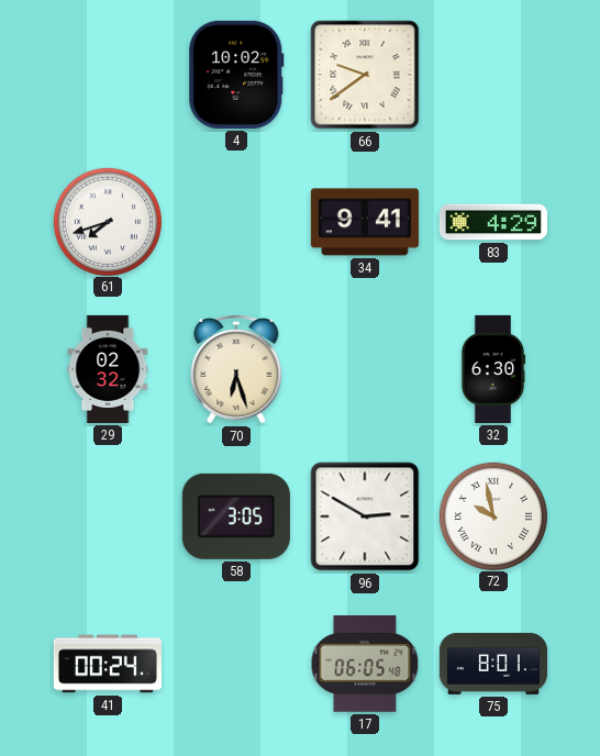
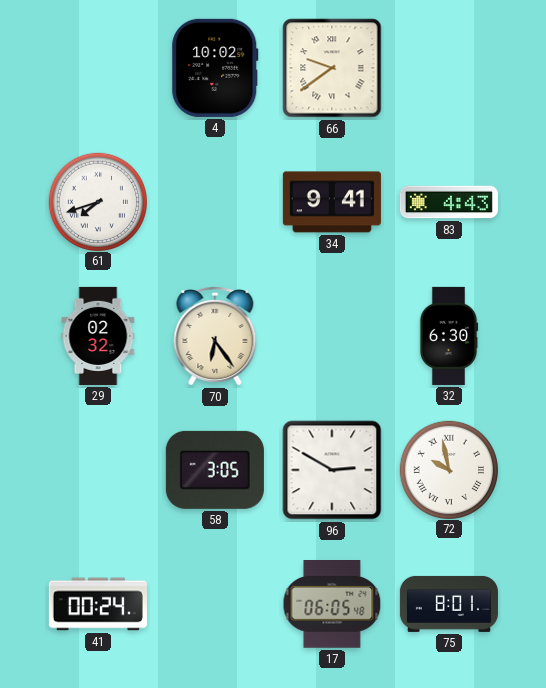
83: 4:29 -> 4:43
70: 6:27 -> 6:24
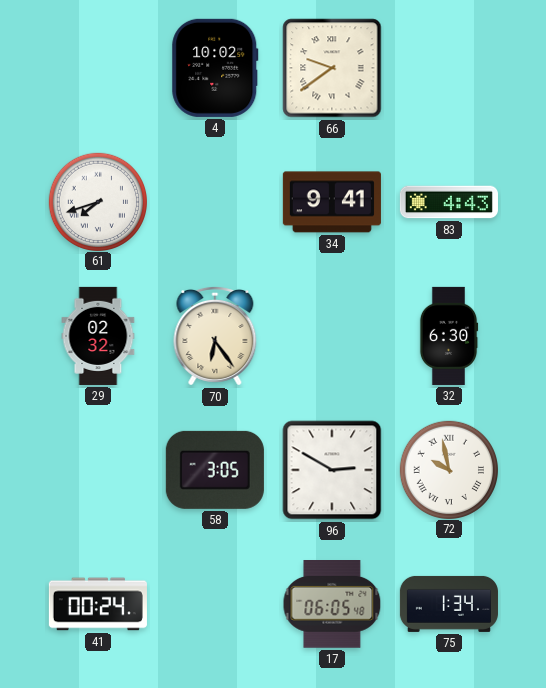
75: 8:01 -> 1:34
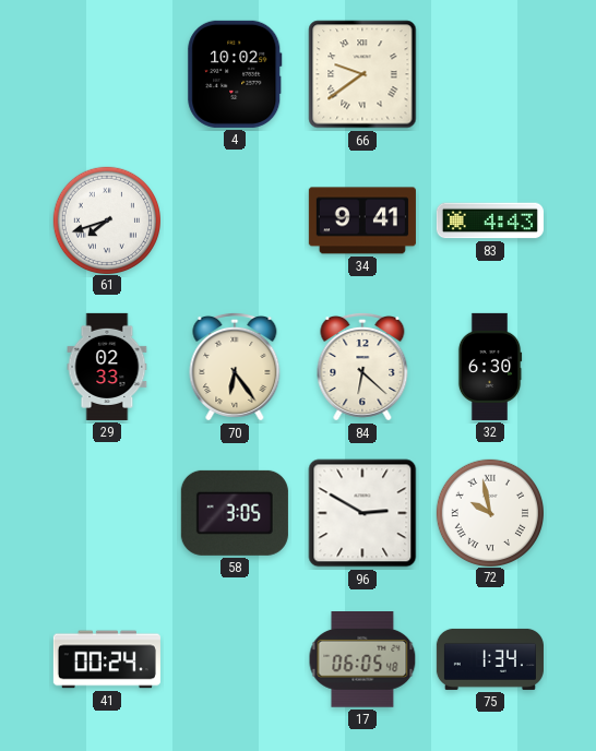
29: 02:32 -> 02:33
84: none -> 6:22
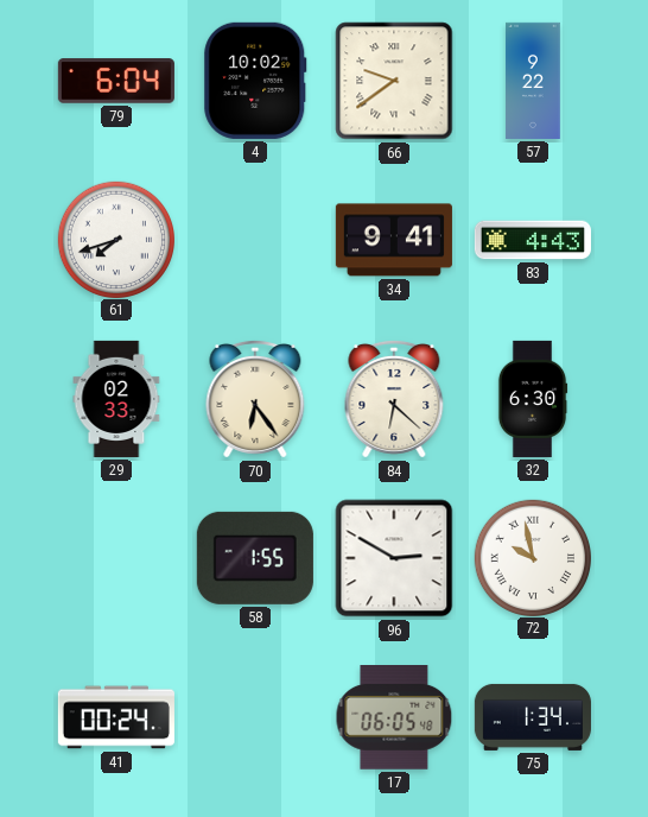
79: none -> 6:04
57: none -> 9:22
58: 3:05 -> 1:55
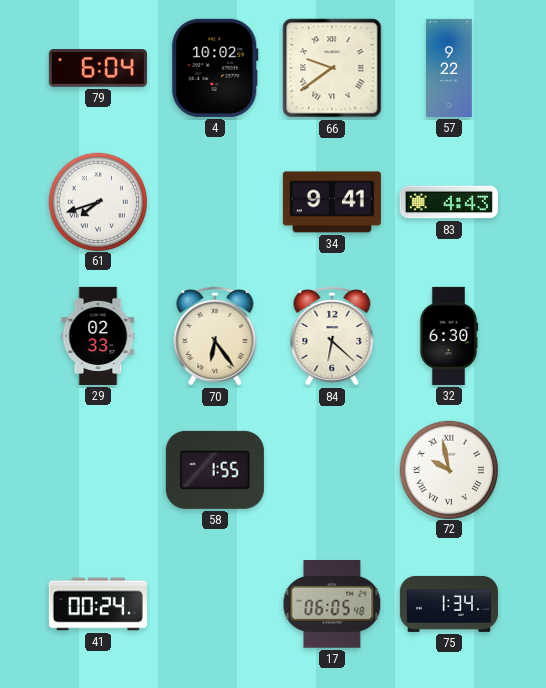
96: 2:50 -> none
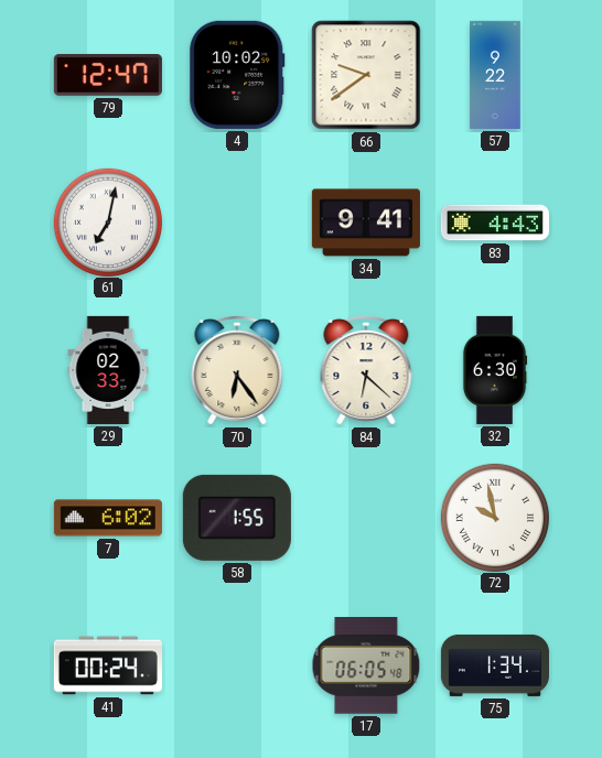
79: 6:04 -> 12:47
61: 7:42 -> 7:02
7: none -> 6:02
